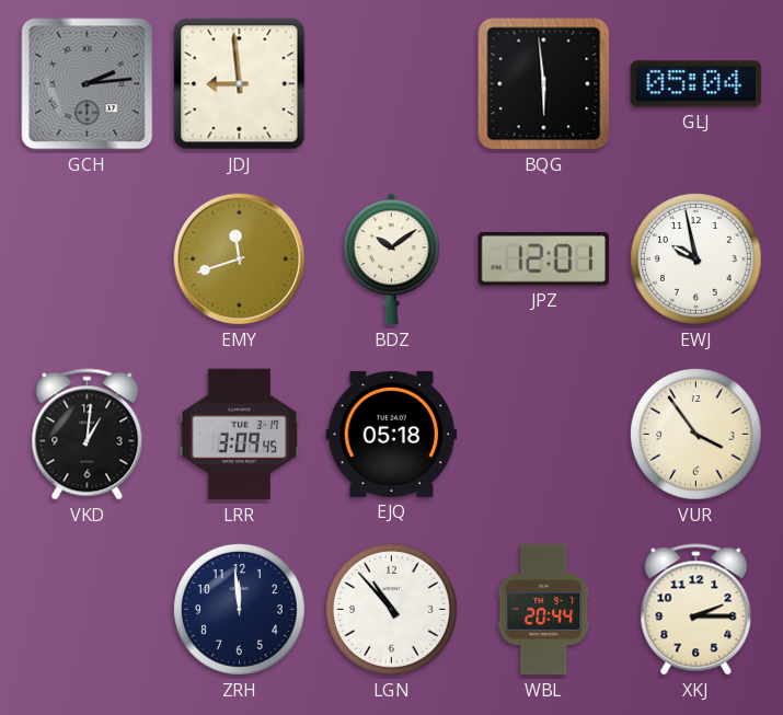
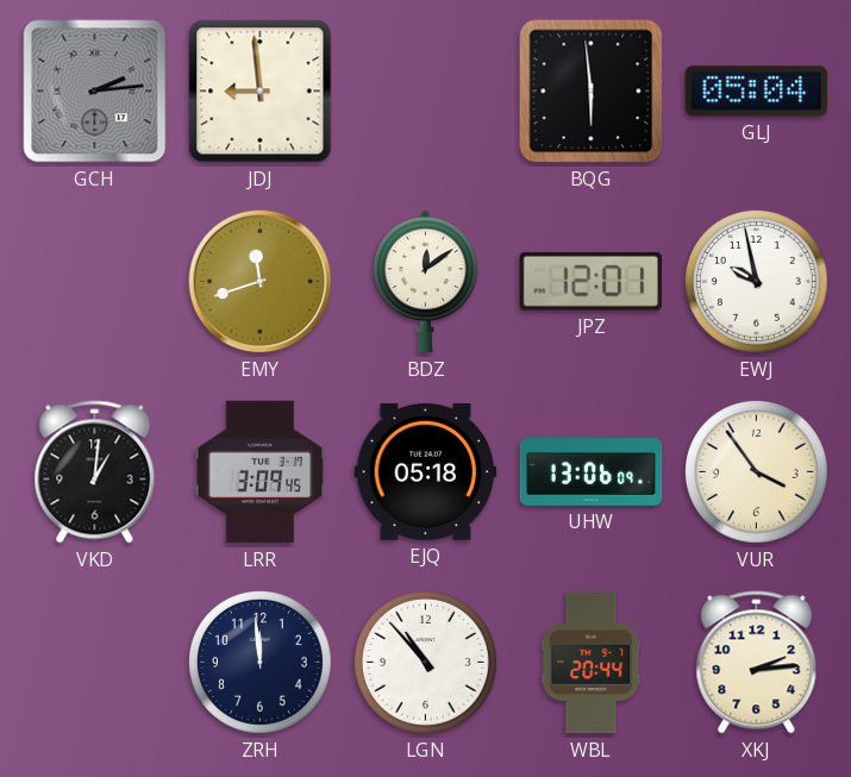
BDZ: 10:09 -> 12:09
UHW: none -> 13:06
XKJ: 2:15 -> 2:14
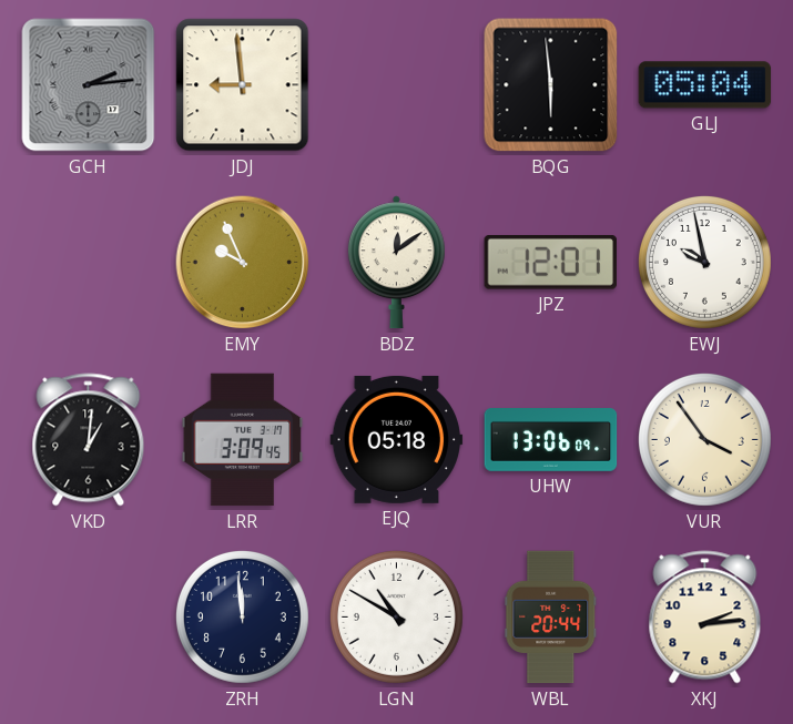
EMY: 11:42 -> 9:56
LGN: 10:53 -> 10:50
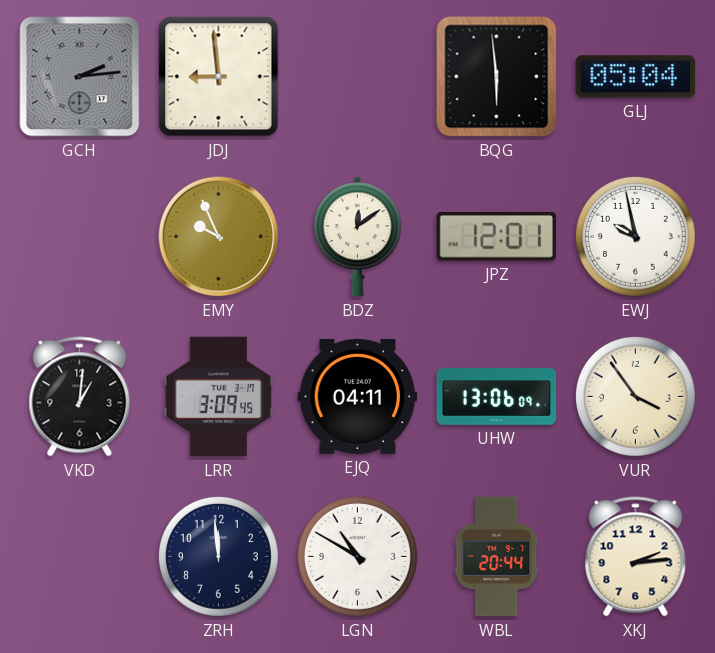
EJQ: 05:18 -> 04:11
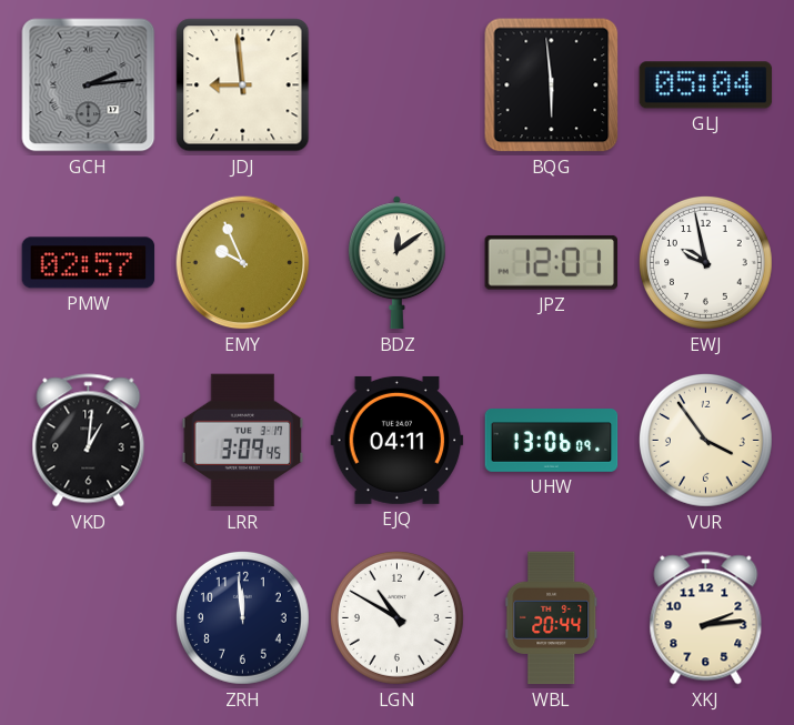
PMW: none -> 02:57
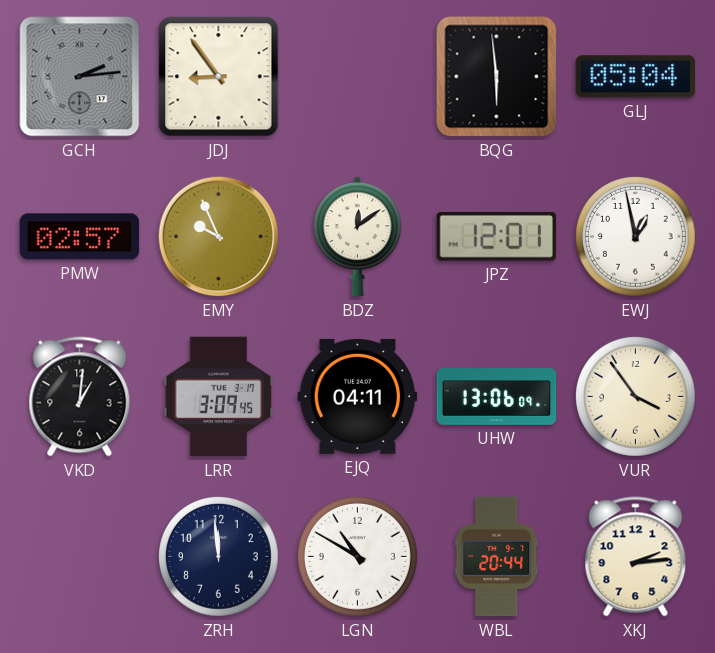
JDJ: 8:59 -> 8:54
EWJ: 9:58 -> 12:58
